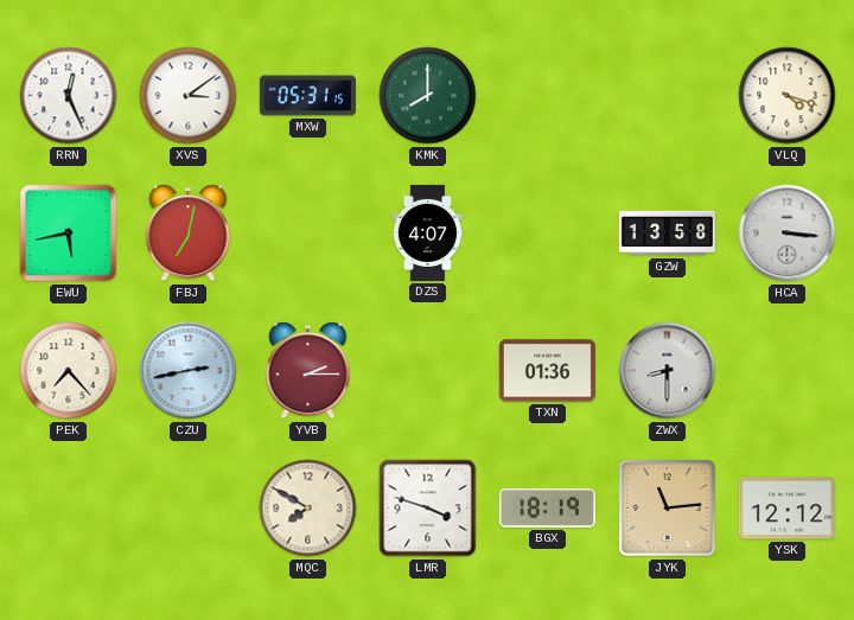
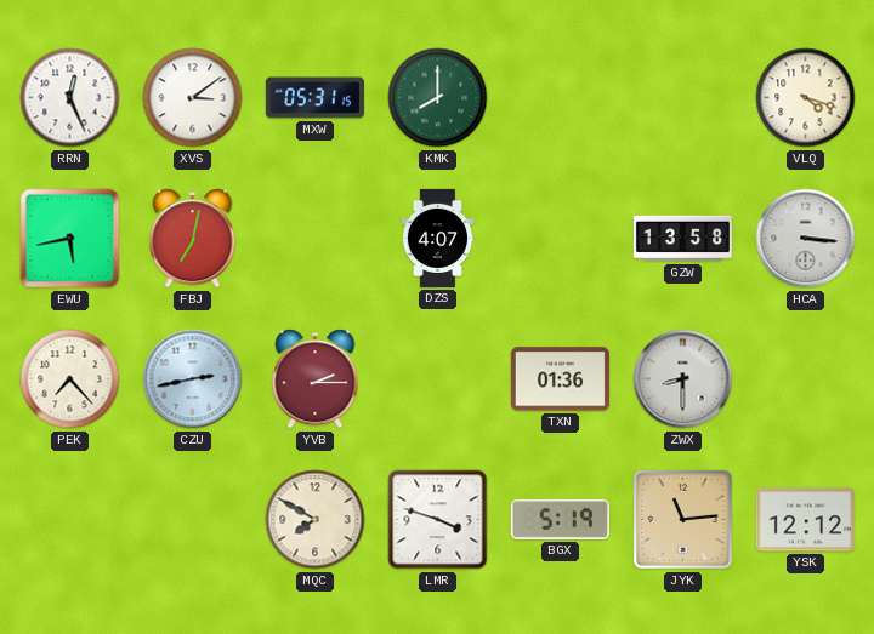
BGX: 18:19 -> 5:19
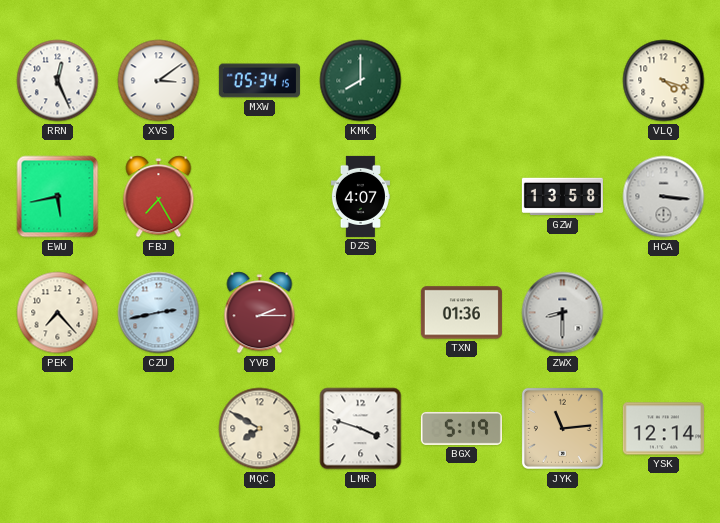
MXW: 05:31 -> 05:34
FBJ: 7:02 -> 7:25
YSK: 12:12 -> 12:14
